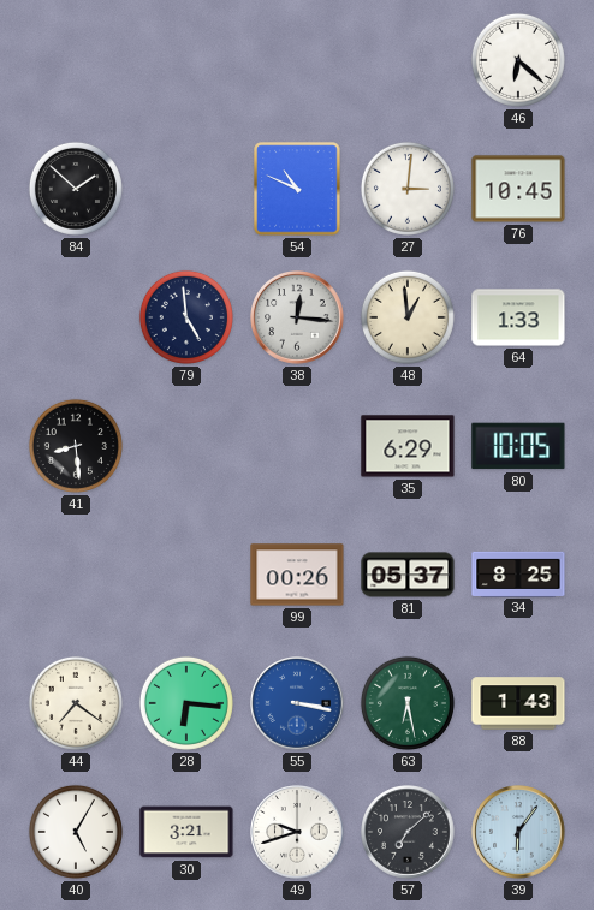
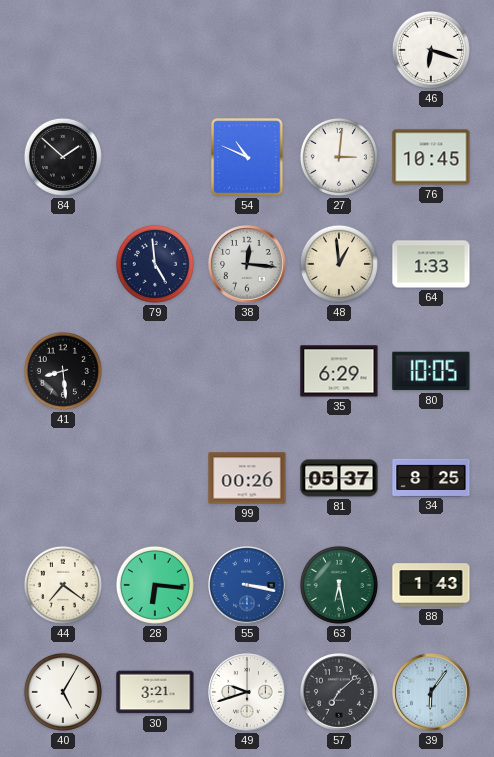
46: 6:22 -> 6:18
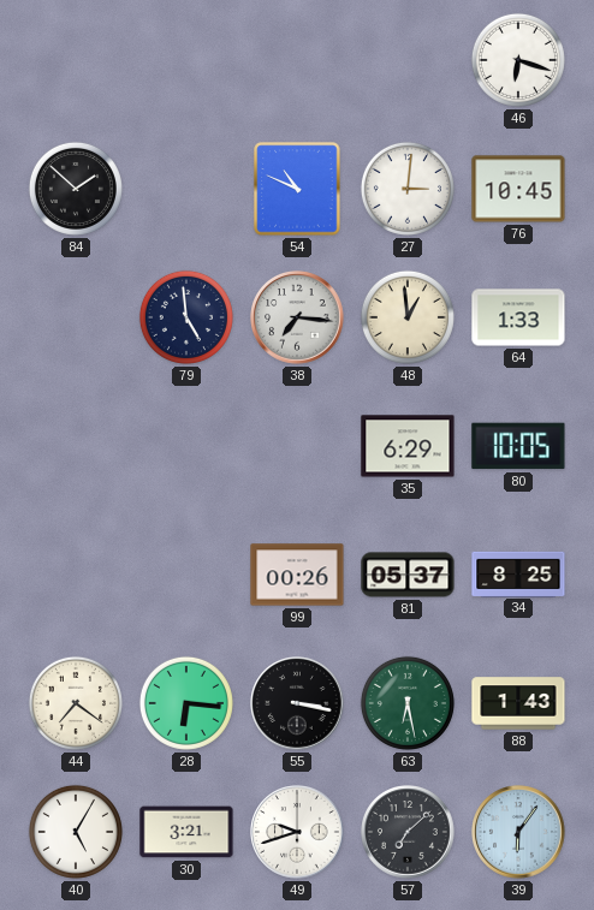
38: 12:16 -> 7:16
41: 8:29 -> none
55 dial: blue -> black
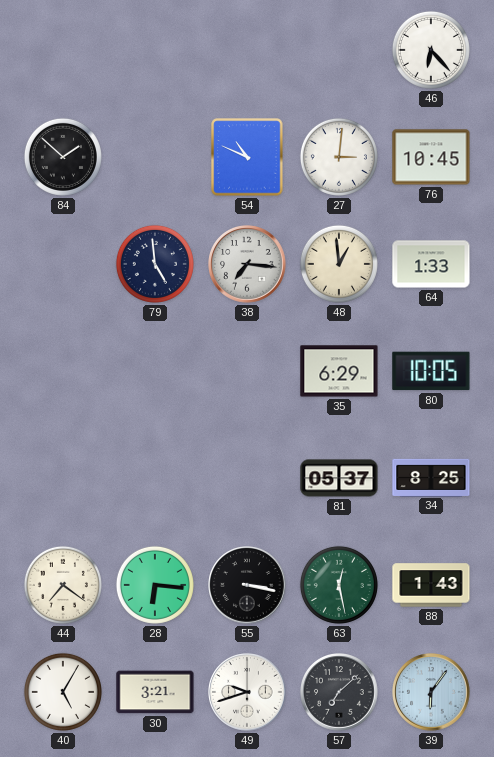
46: 6:18 -> 6:23
99: 00:26 -> none
63: 6:28 -> 12:28
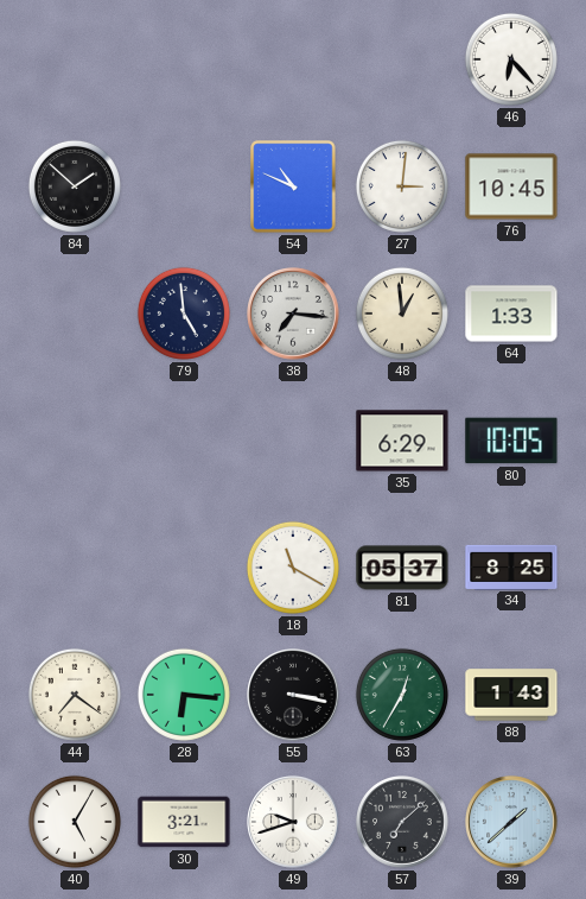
18: none -> 11:20
63: 12:28 -> 12:35
39: 6:06 -> 1:38
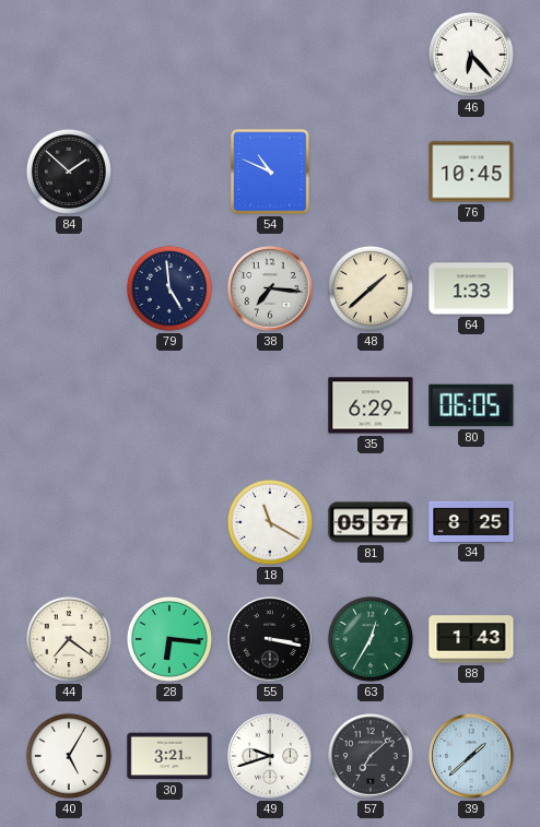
27: 3:01 -> none
48: 12:59 -> 1:38
80: 10:05 -> 06:05
